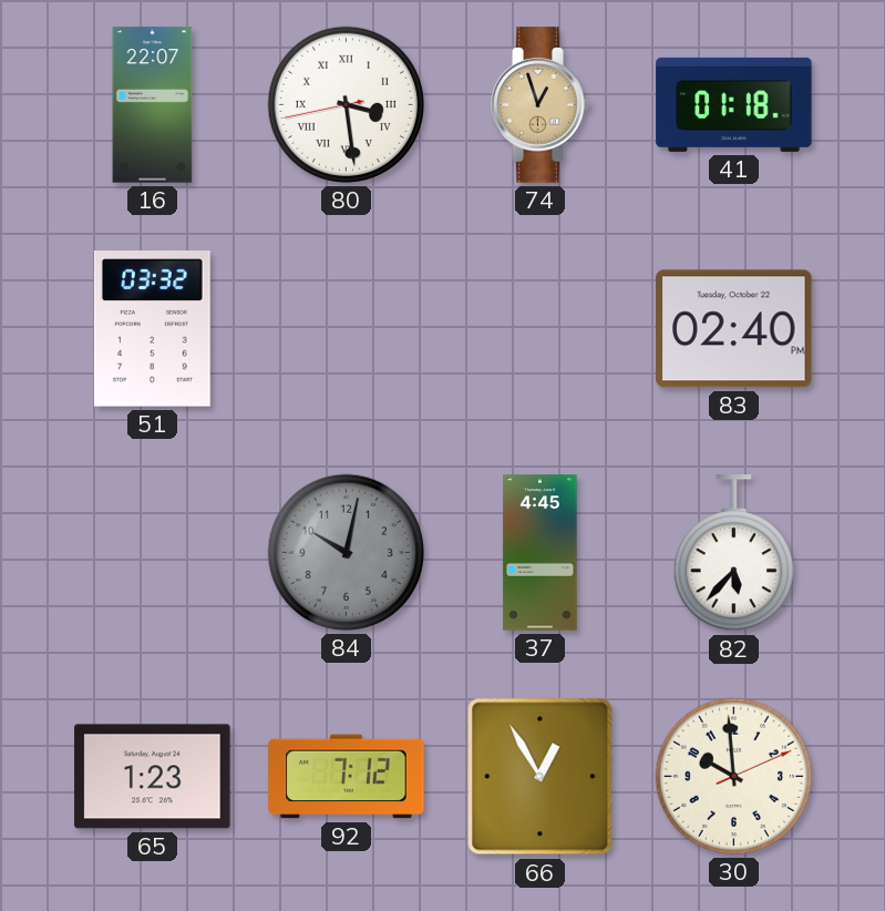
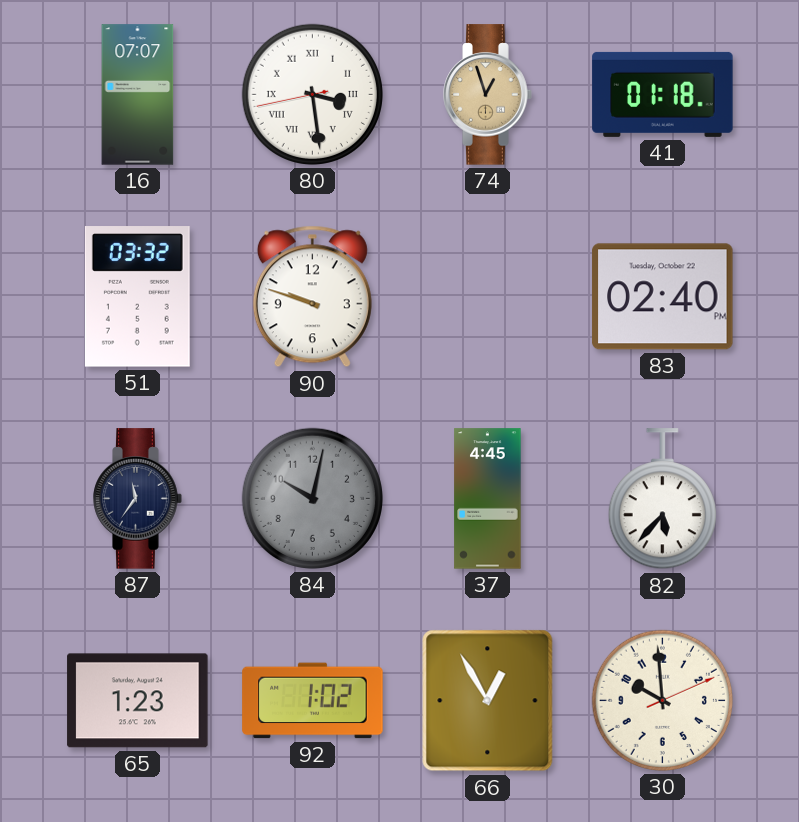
16: 22:07 -> 07:07
90: none -> 9:48
87: none -> 11:36
92: 7:12 -> 1:02
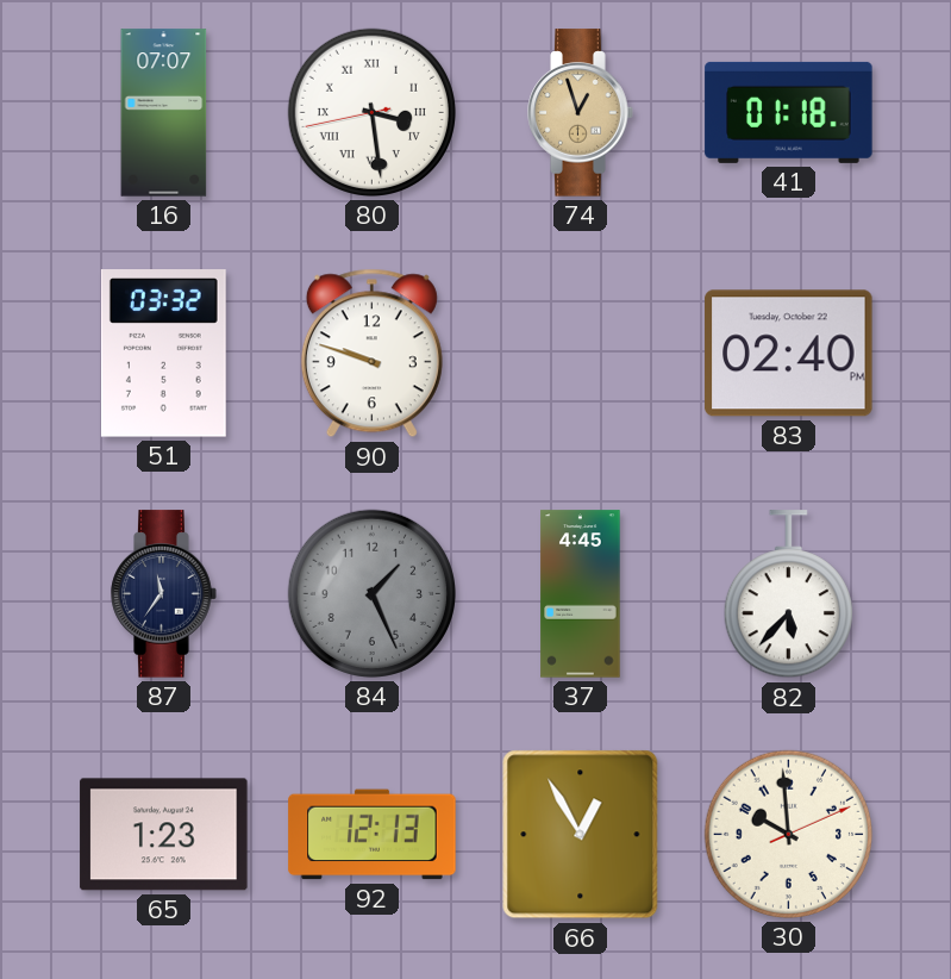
84: 10:02 -> 1:26
92: 1:02 -> 12:13
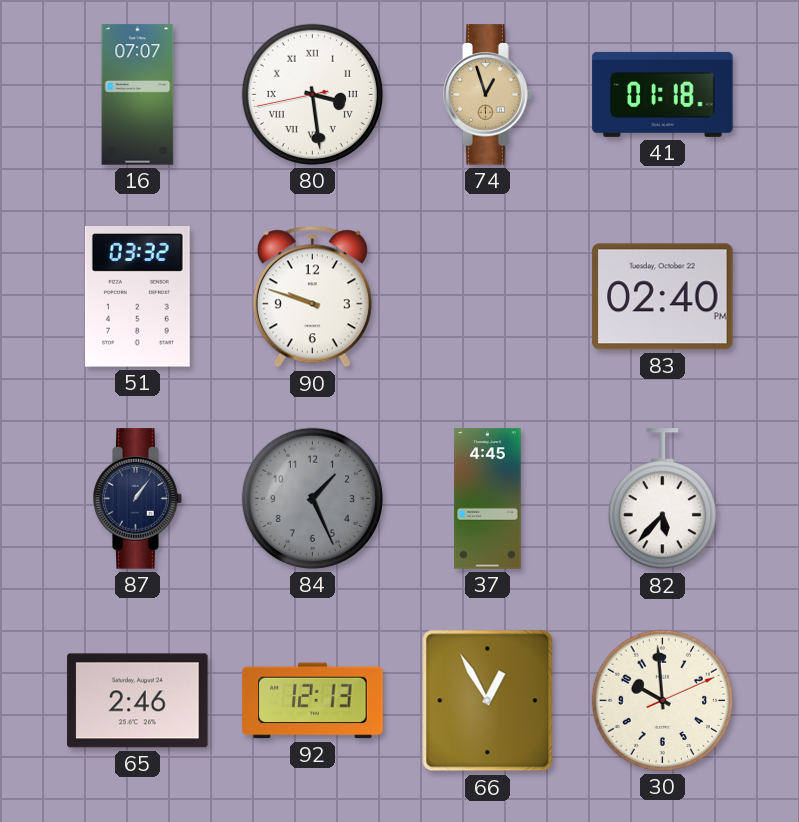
87: 11:36 -> 1:06
65: 1:23 -> 2:46
